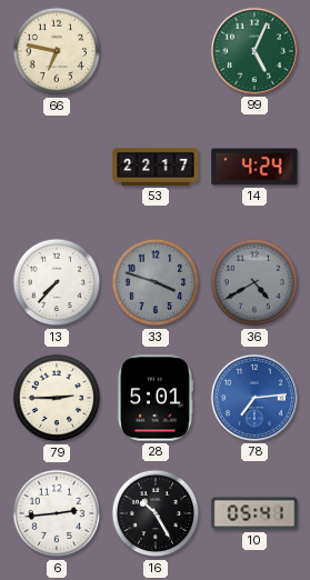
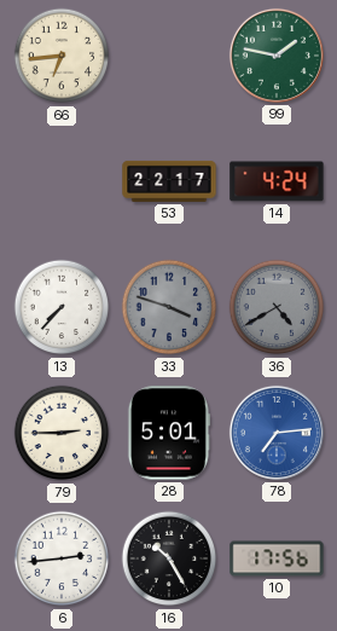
66: 6:47 -> 6:44
99: 5:04 -> 1:47
10: 05:41 -> 17:56
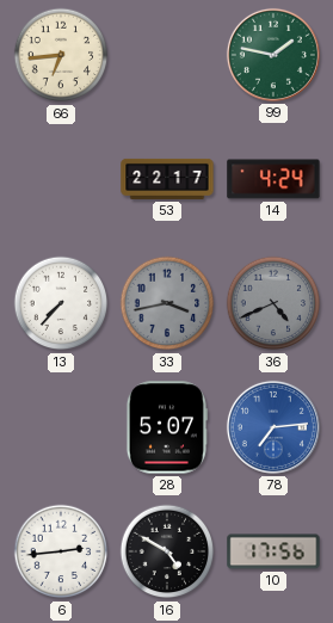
33: 3:48 -> 3:43
36: 4:40 -> 4:41
79: 2:45 -> none
28: 5:01 -> 5:07
16: 10:25 -> 4:50
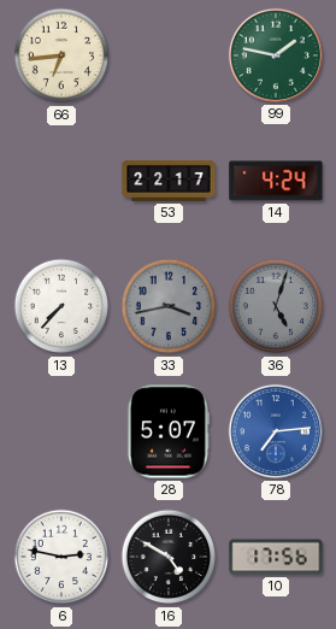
36: 4:41 -> 5:03
6: 2:44 -> 2:47
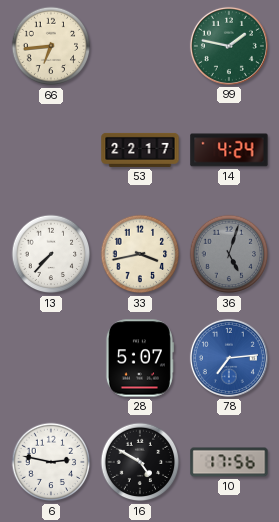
33 dial: grey -> cream
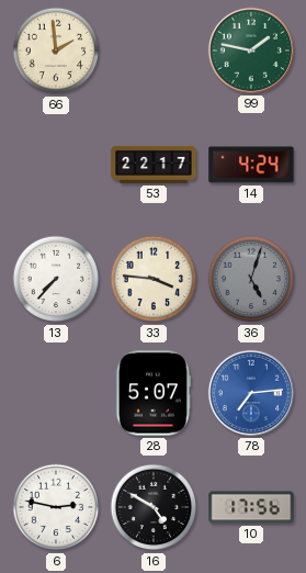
66: 6:44 -> 1:59
33: 3:43 -> 3:46
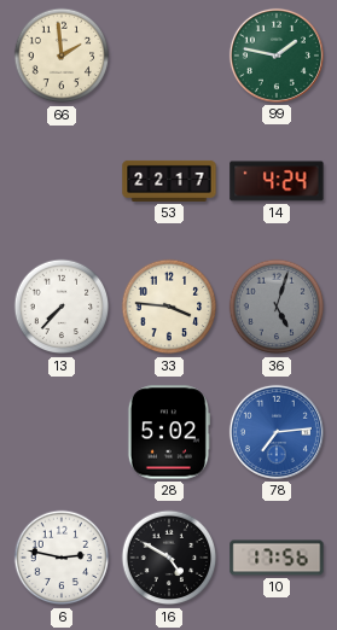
28: 5:07 -> 5:02
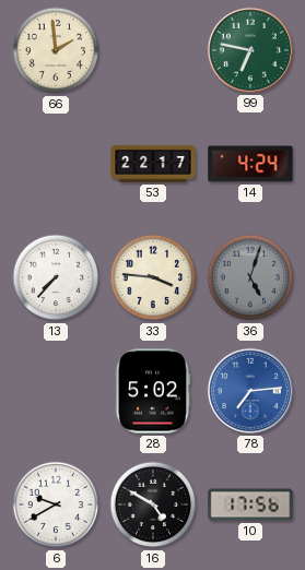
99: 1:47 -> 6:47
6: 2:47 -> 9:40
